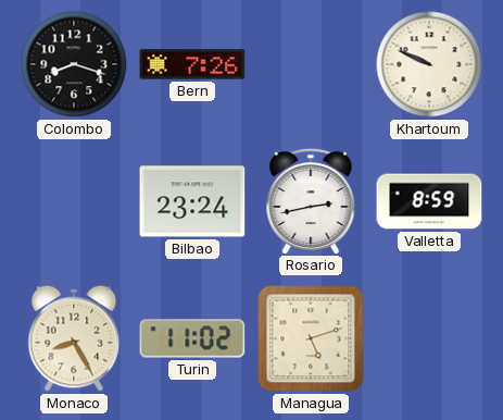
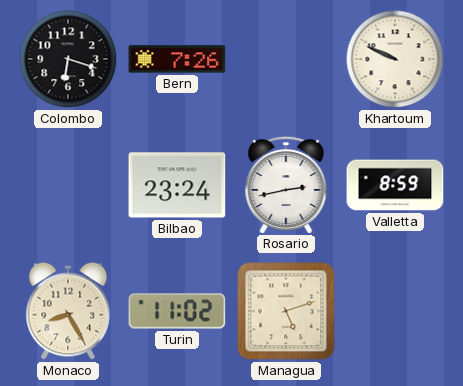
Colombo: 8:18 -> 6:18
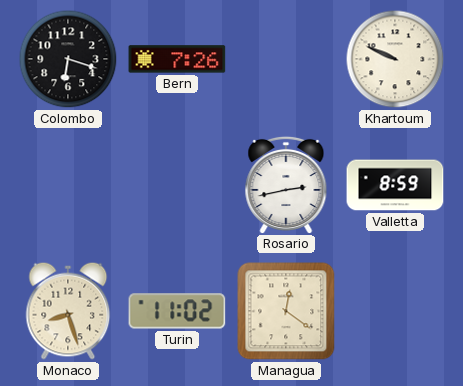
Bilbao: 23:24 -> none
Monaco: 8:25 -> 8:27
Managua: 5:12 -> 12:21
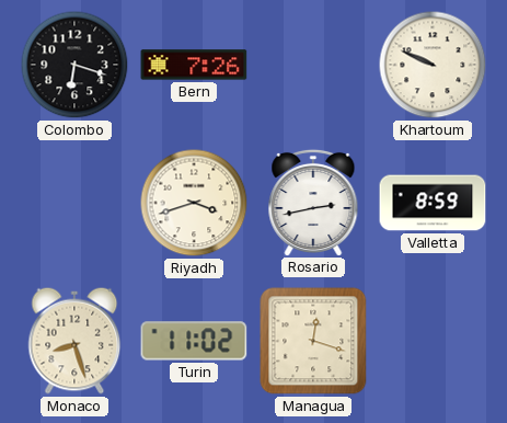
Riyadh: none -> 3:42
Managua: 12:21 -> 12:18
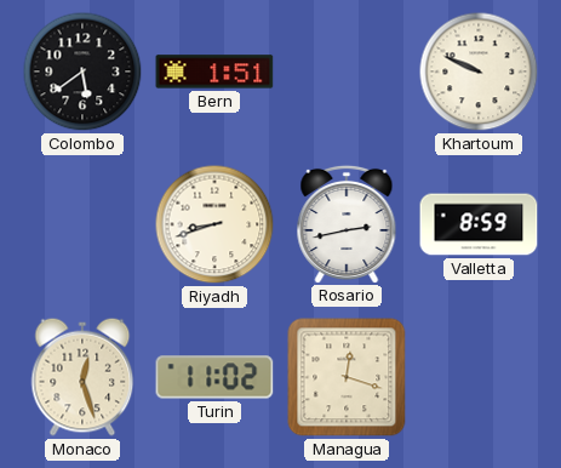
Colombo: 6:18 -> 5:39
Bern: 7:26 -> 1:51
Riyadh: 3:42 -> 8:42
Monaco: 8:27 -> 12:27
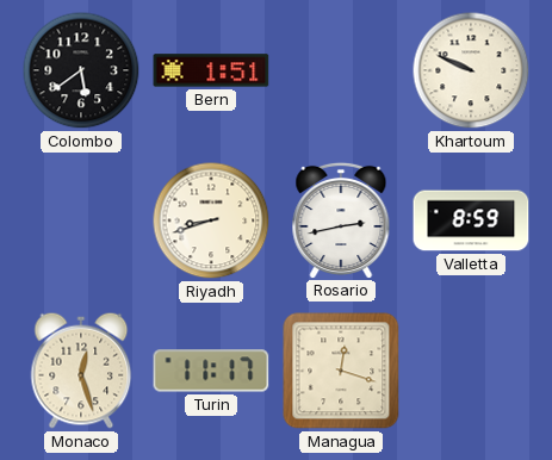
Turin: 11:02 -> 11:17
